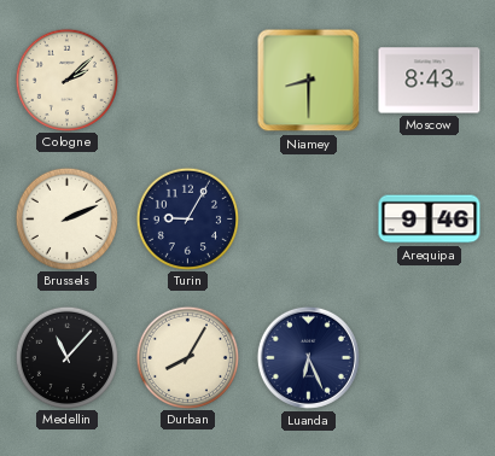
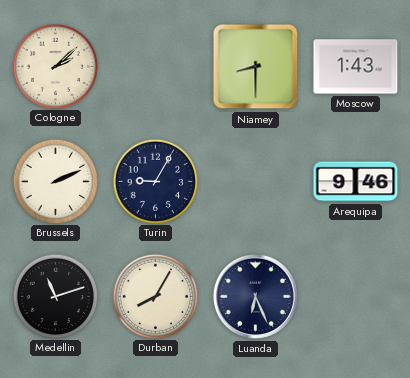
Moscow: 8:43 -> 1:43
Medellin: 11:07 -> 11:12
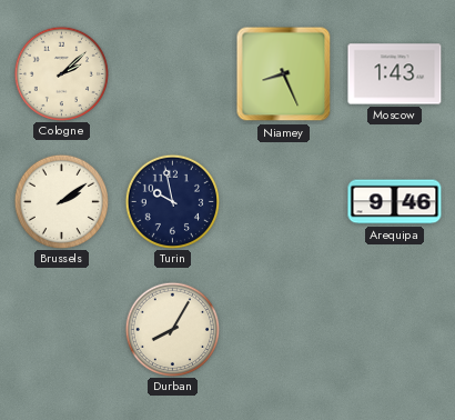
Niamey: 8:30 -> 8:26
Brussels: 2:11 -> 2:09
Turin: 9:05 -> 9:58
Medellin: 11:12 -> none
Luanda: 6:26 -> none
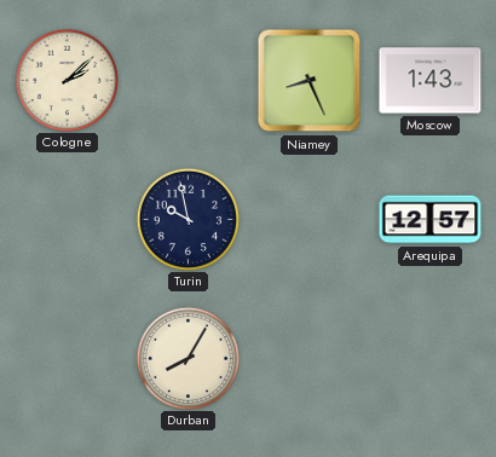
Brussels: 2:09 -> none
Arequipa: 9:46 -> 12:57
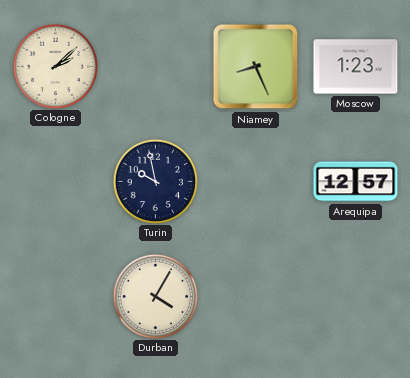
Moscow: 1:43 -> 1:23
Durban: 8:05 -> 4:05
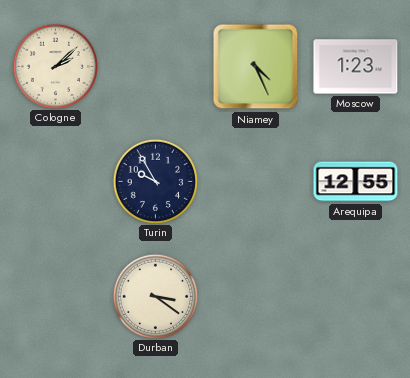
Niamey: 8:26 -> 4:26
Turin: 9:58 -> 9:55
Arequipa: 12:57 -> 12:55
Durban: 4:05 -> 3:21
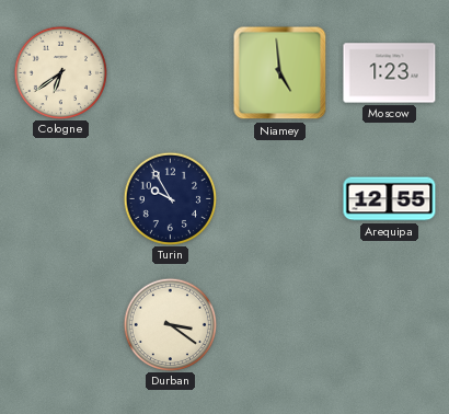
Cologne: 2:08 -> 6:39
Niamey: 4:26 -> 4:59
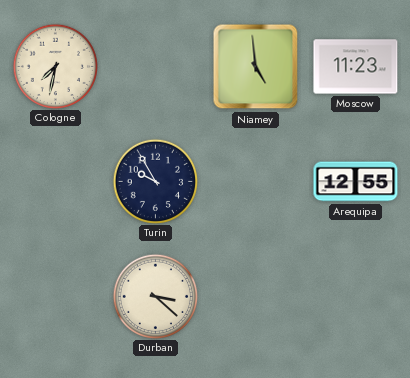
Cologne: 6:39 -> 7:32
Moscow: 1:23 -> 11:23
Durban: 3:21 -> 3:22
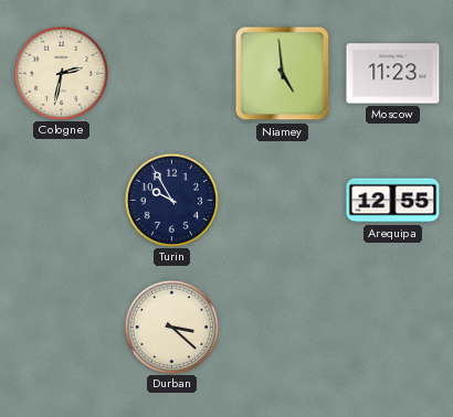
Cologne: 7:32 -> 2:32
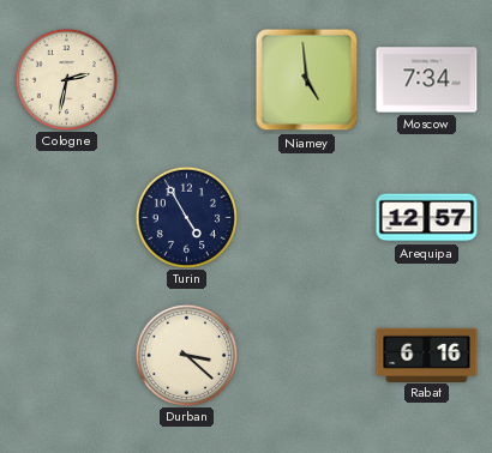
Moscow: 11:23 -> 7:34
Turin: 9:55 -> 4:55
Arequipa: 12:55 -> 12:57
Rabat: none -> 6:16
